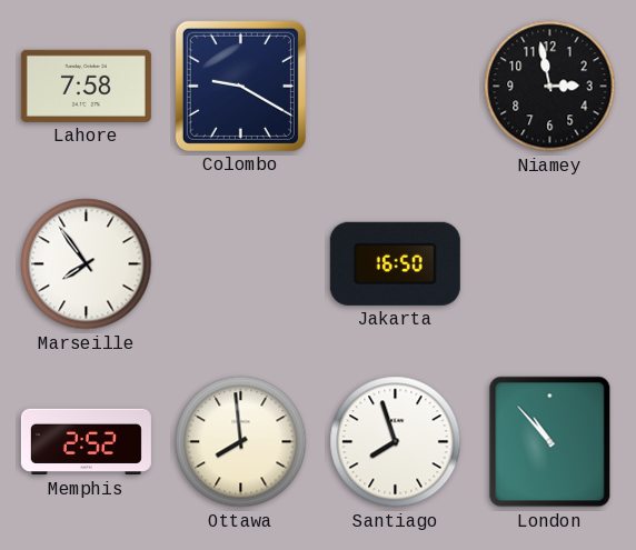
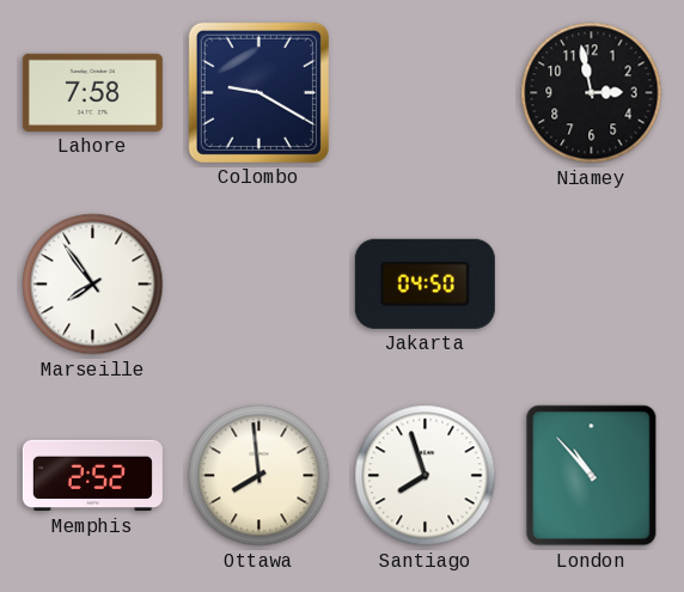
Jakarta: 16:50 -> 04:50
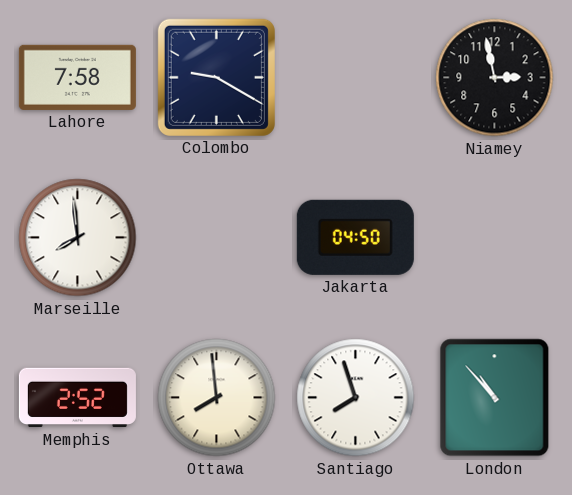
Marseille: 7:54 -> 7:59
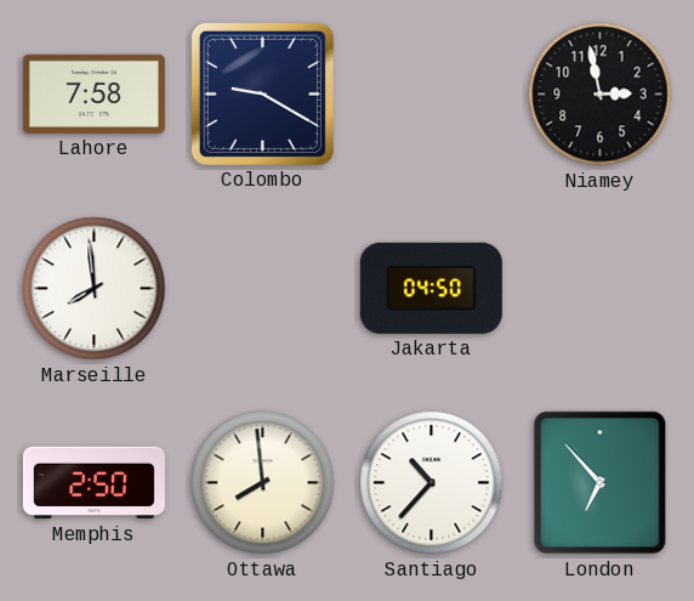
Memphis: 2:52 -> 2:50
Santiago: 7:57 -> 10:37
London: 10:53 -> 6:53
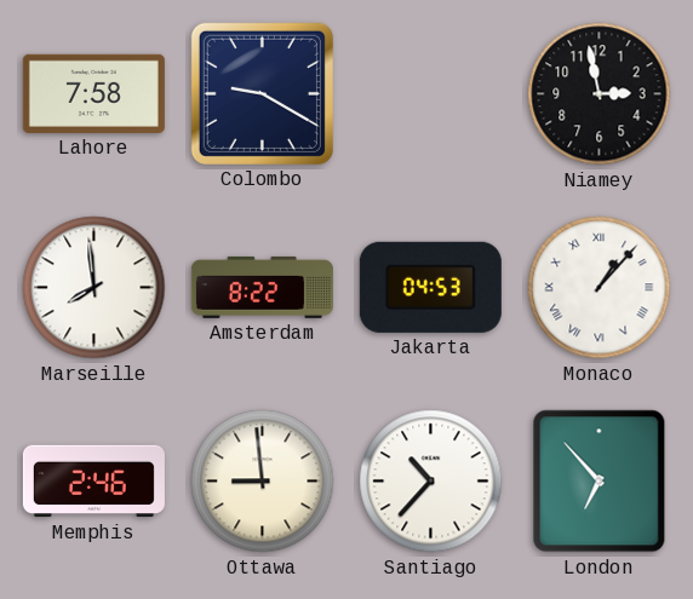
Amsterdam: none -> 8:22
Jakarta: 04:50 -> 04:53
Monaco: none -> 1:07
Memphis: 2:50 -> 2:46
Ottawa: 7:59 -> 8:59
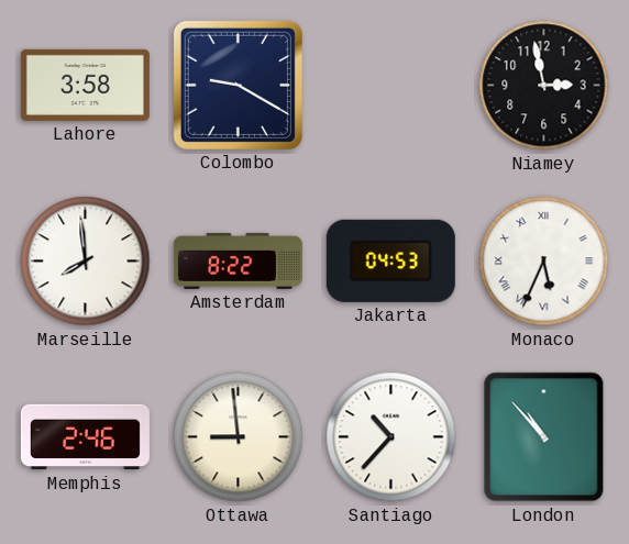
Lahore: 7:58 -> 3:58
Monaco: 1:07 -> 5:34
London: 6:53 -> 10:53
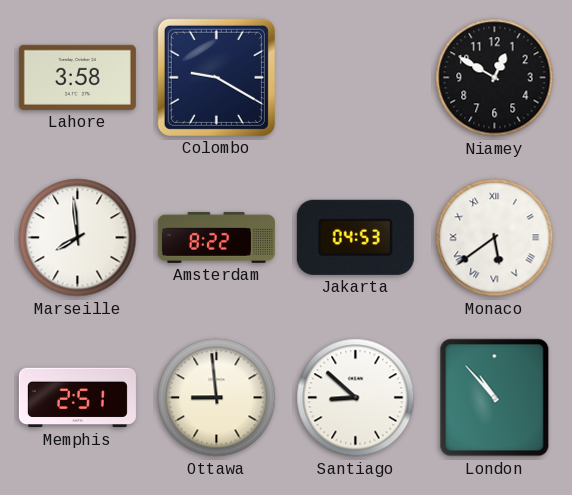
Niamey: 2:58 -> 12:50
Monaco: 5:34 -> 5:39
Memphis: 2:46 -> 2:51
Santiago: 10:37 -> 8:52
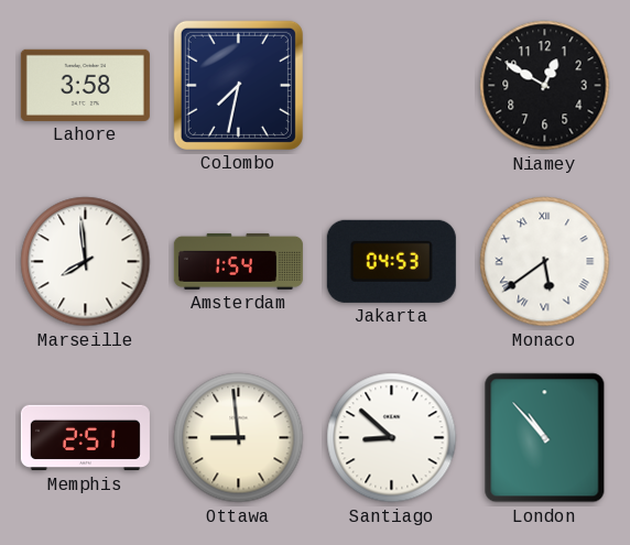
Colombo: 9:20 -> 7:32
Amsterdam: 8:22 -> 1:54
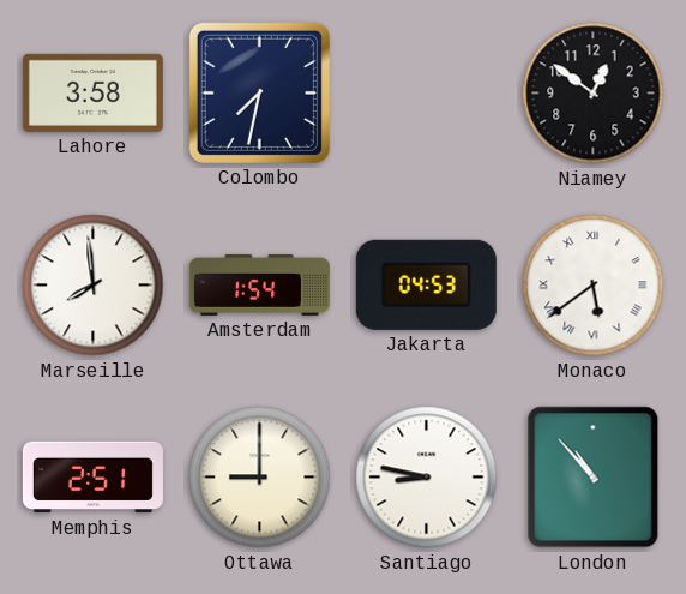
Niamey: 12:50 -> 12:51
Ottawa: 8:59 -> 9:00
Santiago: 8:52 -> 8:47
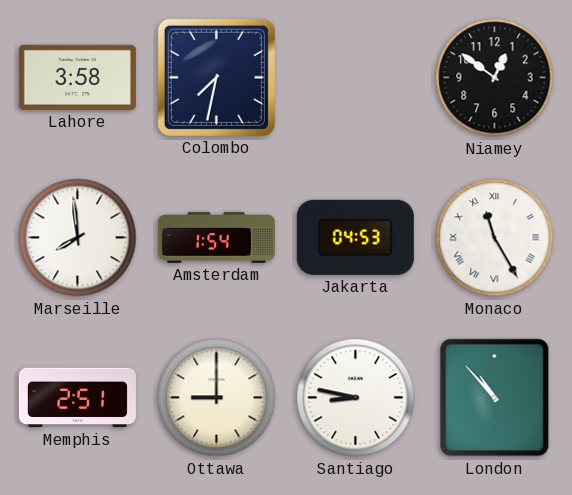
Monaco: 5:39 -> 11:25
